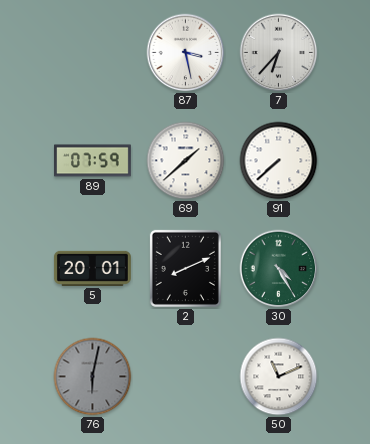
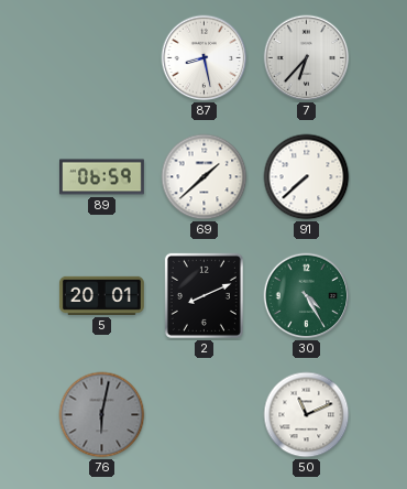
87: 3:28 -> 8:28
89: 07:59 -> 06:59
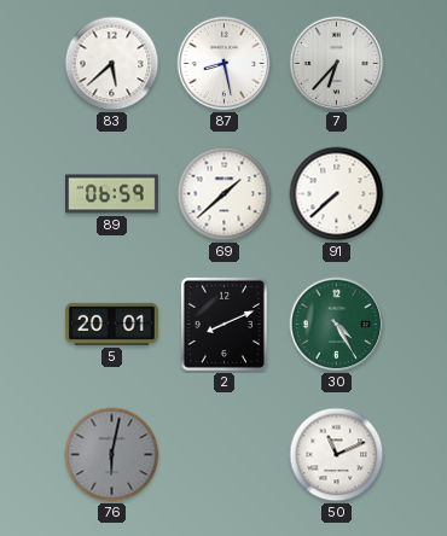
83: none -> 5:38
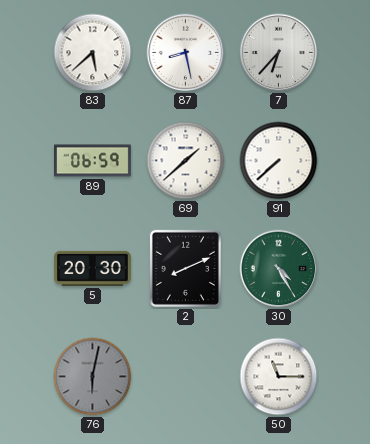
5: 20:01 -> 20:30
50: 11:11 -> 11:15
